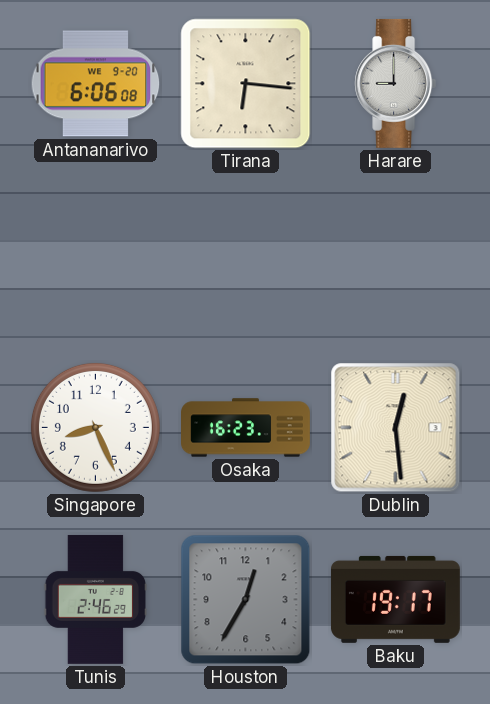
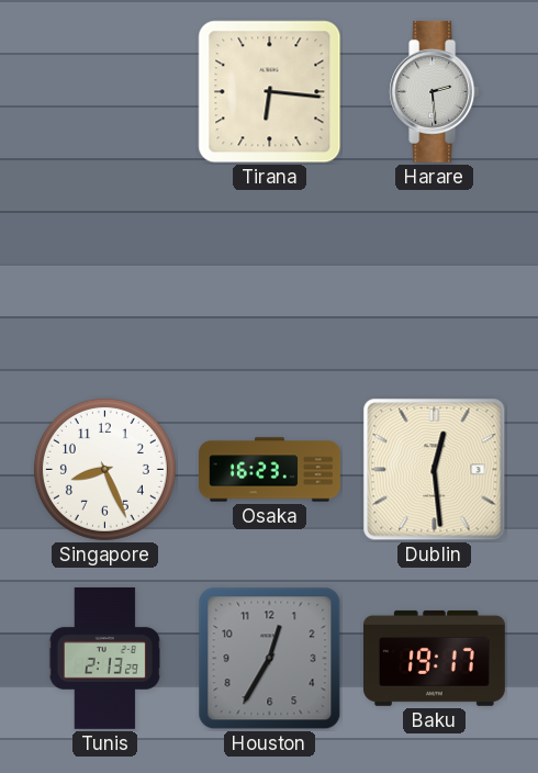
Antananarivo: 6:06 -> none
Harare: 9:00 -> 2:29
Tunis: 2:46 -> 2:13
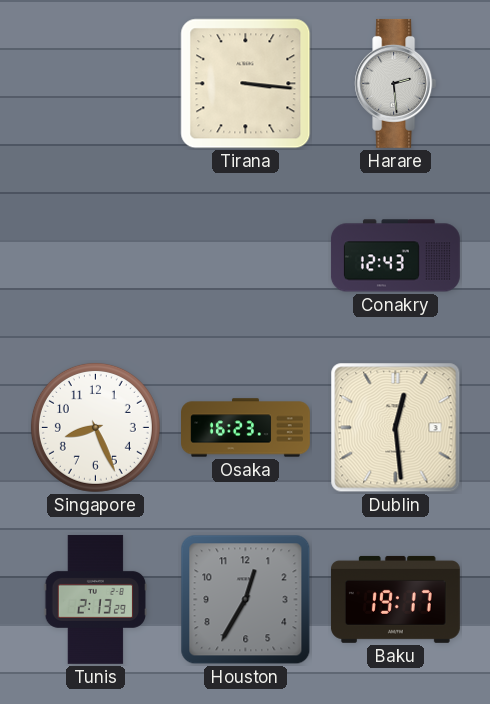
Tirana: 6:16 -> 3:16
Conakry: none -> 12:43
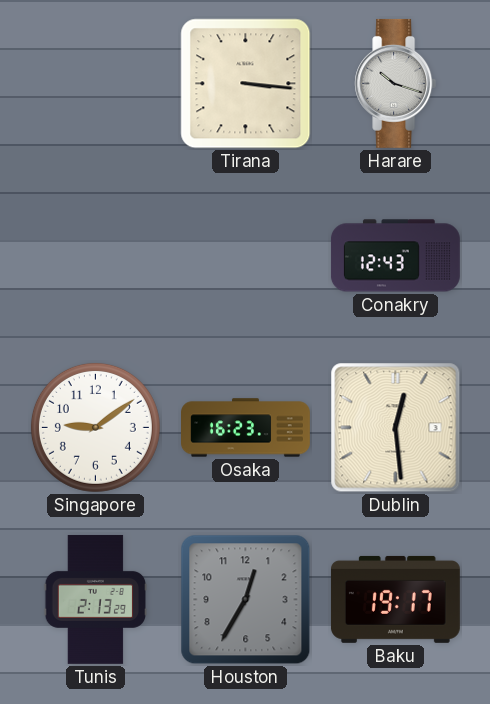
Harare: 2:29 -> 10:18
Singapore: 8:26 -> 9:09
